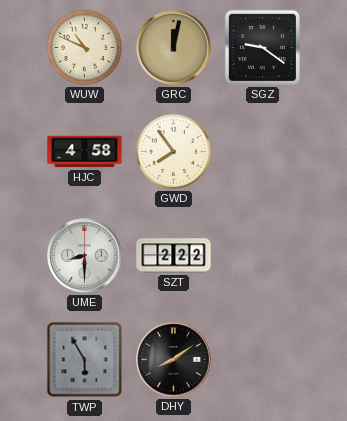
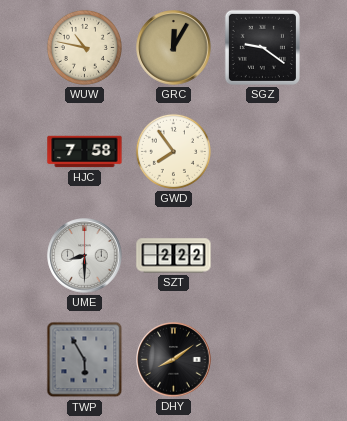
WUW: 10:49 -> 10:47
GRC: 12:02 -> 12:05
HJC: 4:58 -> 7:58
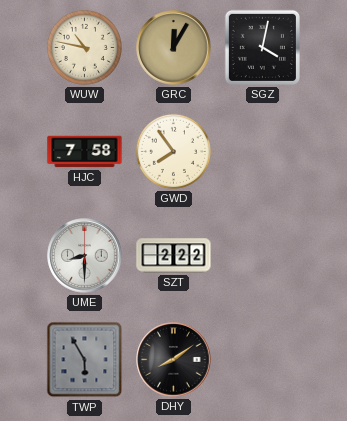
SGZ: 9:21 -> 4:02
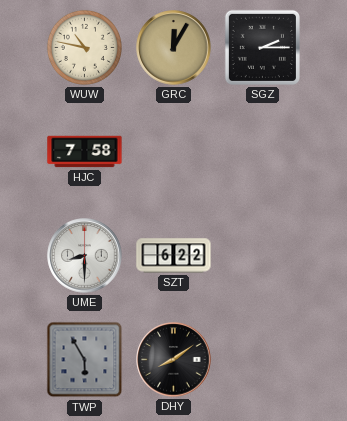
SGZ: 4:02 -> 2:15
GWD: 7:54 -> none
SZT: 2:22 -> 6:22
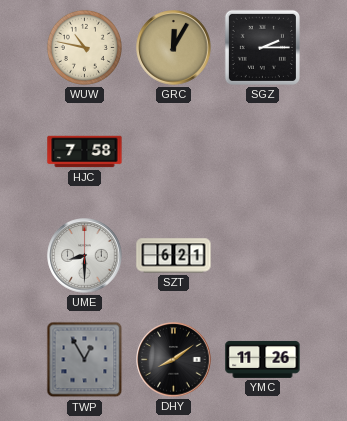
SZT: 6:22 -> 6:21
TWP: 5:55 -> 12:55
YMC: none -> 11:26
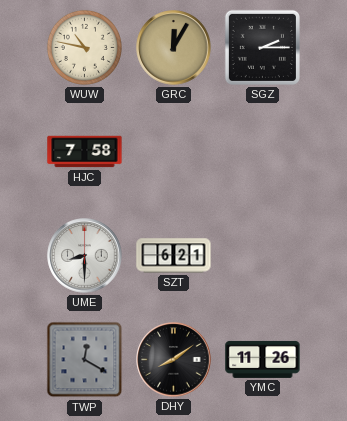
TWP: 12:55 -> 12:20
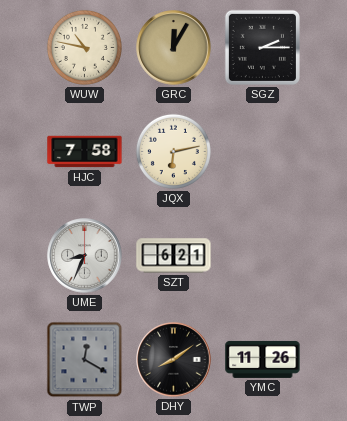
JQX: none -> 6:13
UME: 8:30 -> 8:34
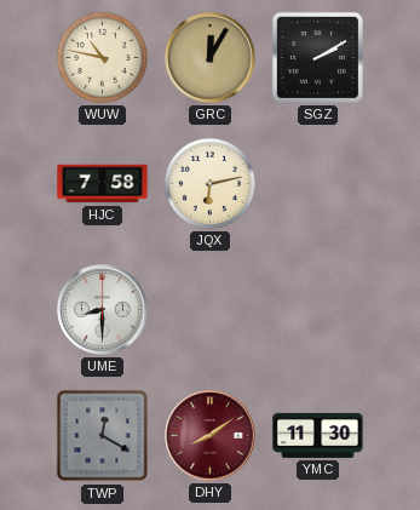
SGZ: 2:15 -> 2:10
UME: 8:34 -> 8:30
SZT: 6:21 -> none
DHY dial: black -> burgundy
YMC: 11:26 -> 11:30
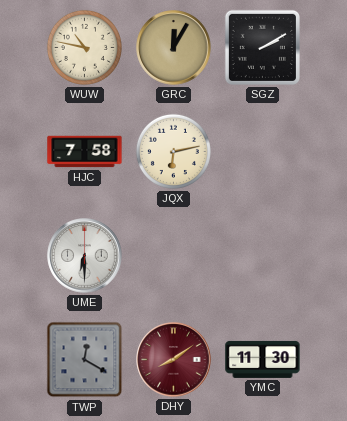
UME: 8:30 -> 6:30
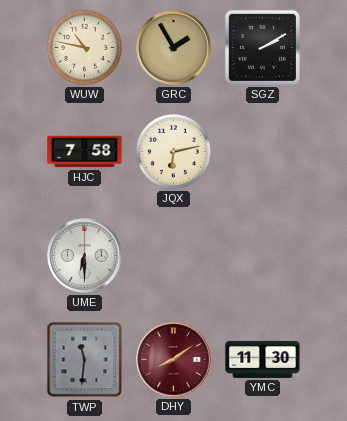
GRC: 12:05 -> 1:55
TWP: 12:20 -> 11:31
